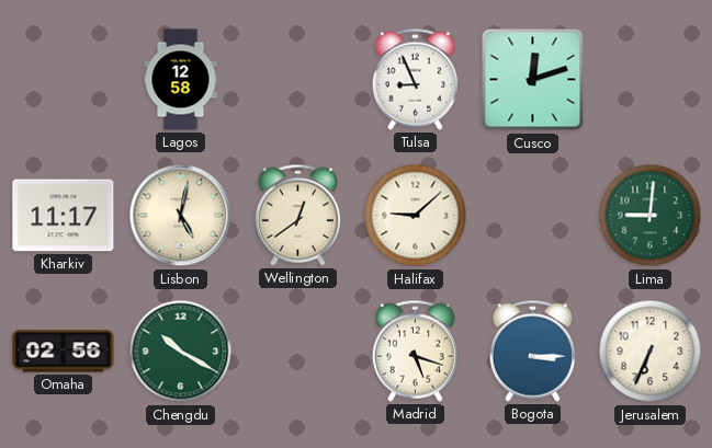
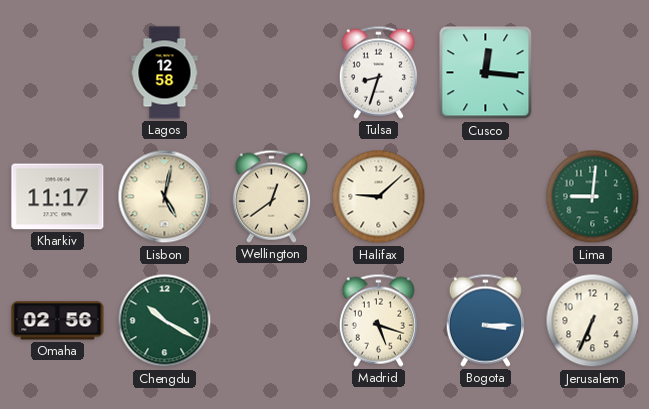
Tulsa: 8:56 -> 8:33
Cusco: 12:12 -> 12:16
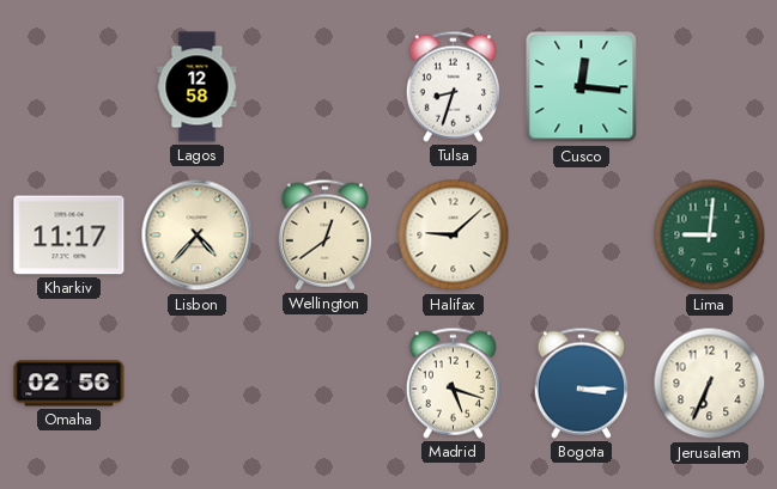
Lisbon: 5:02 -> 4:37
Chengdu: 10:20 -> none
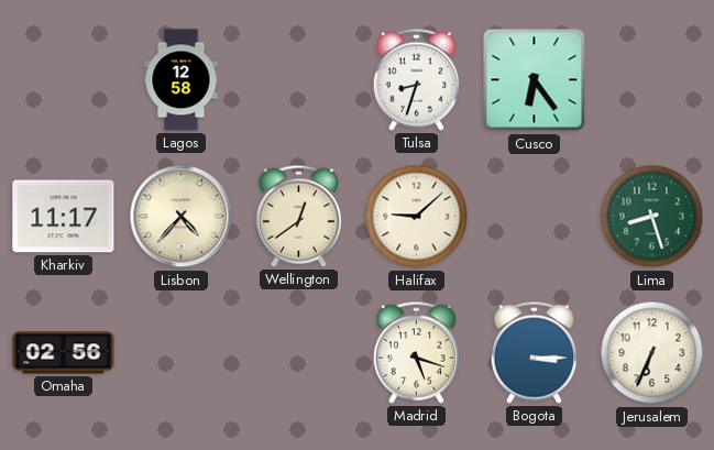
Cusco: 12:16 -> 6:24
Lima: 9:01 -> 8:27
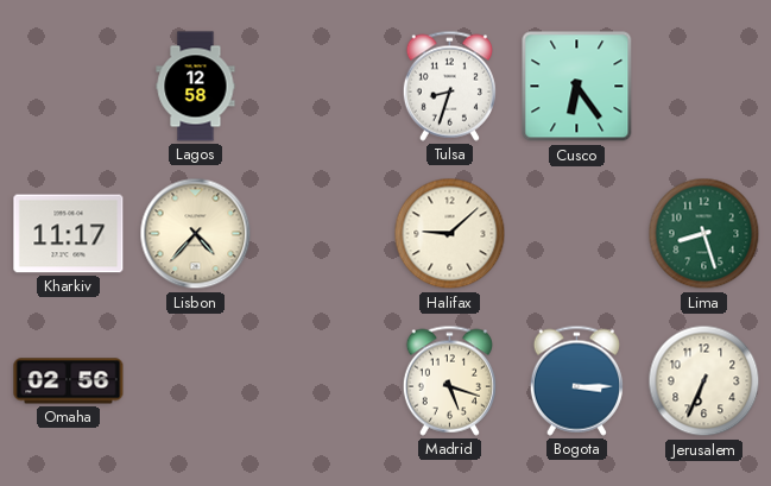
Wellington: 12:39 -> none
